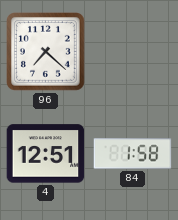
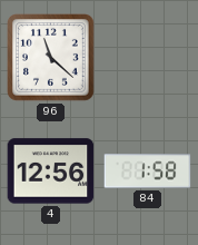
96: 7:22 -> 11:22
4: 12:51 -> 12:56
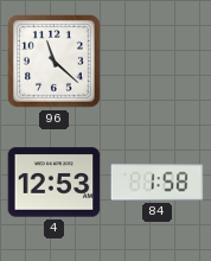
4: 12:56 -> 12:53
